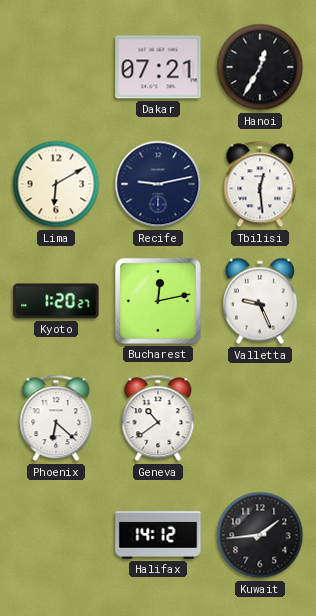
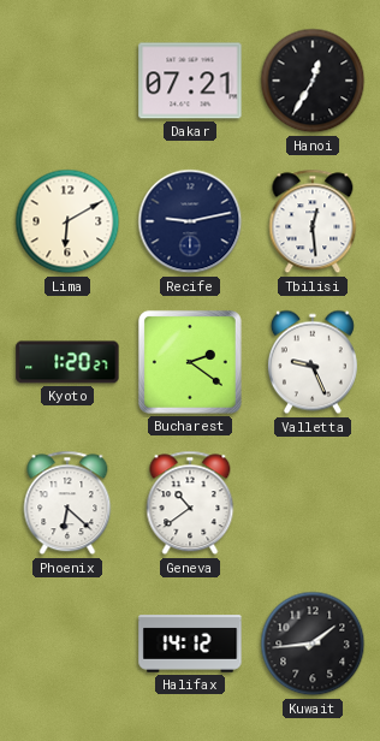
Bucharest: 12:13 -> 2:21
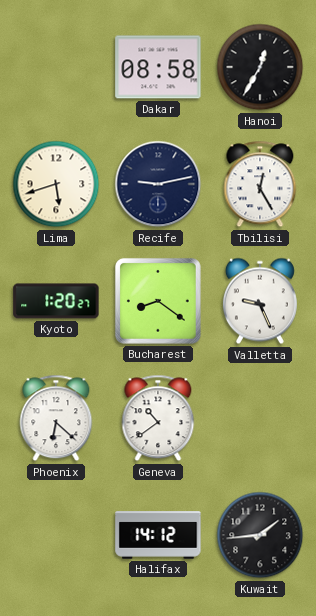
Dakar: 07:21 -> 08:58
Lima: 6:10 -> 5:42
Tbilisi: 12:29 -> 12:25
Bucharest: 2:21 -> 8:21
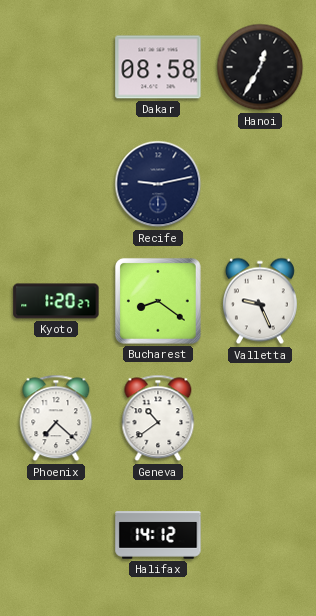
Lima: 5:42 -> none
Tbilisi: 12:25 -> none
Phoenix: 6:22 -> 7:22
Kuwait: 1:44 -> none
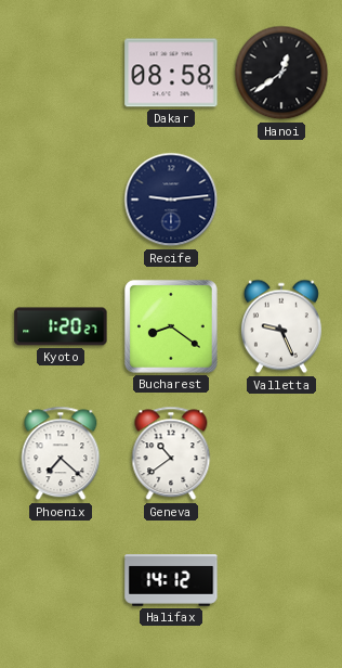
Hanoi: 12:35 -> 12:39
Recife: 9:13 -> 9:14
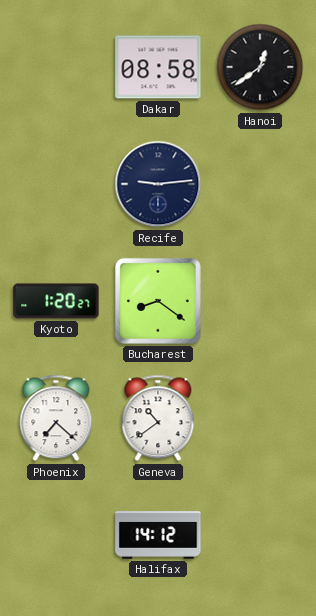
Valletta: 9:26 -> none
